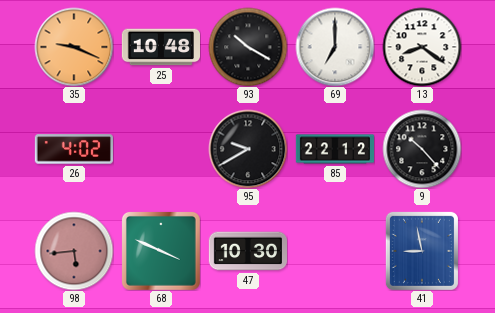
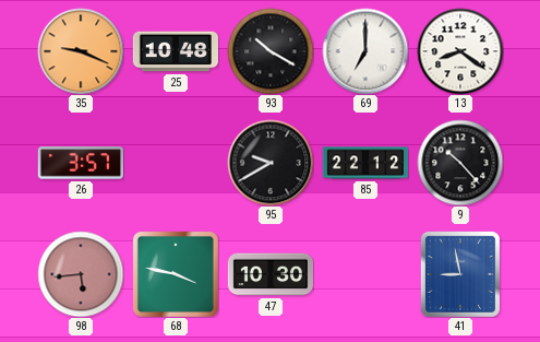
26: 4:02 -> 3:57
68: 3:49 -> 3:47
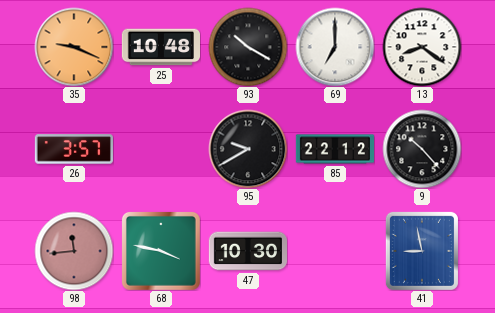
98: 5:44 -> 11:44
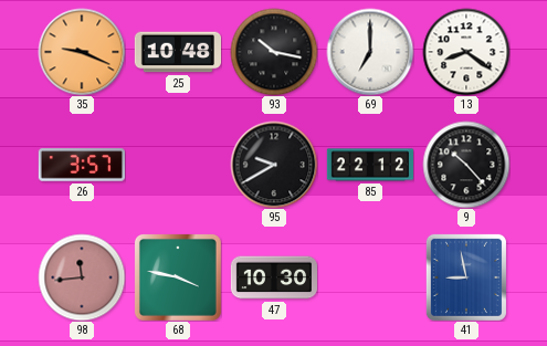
93: 10:20 -> 10:17
